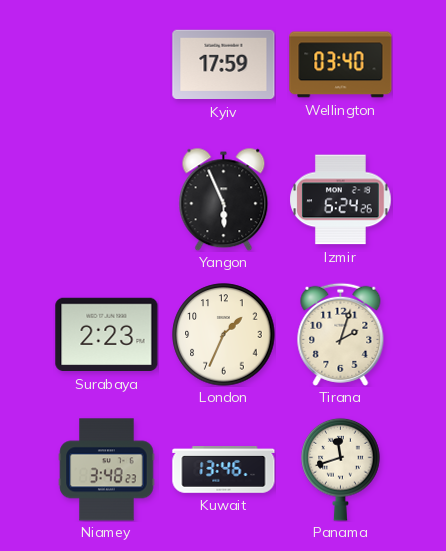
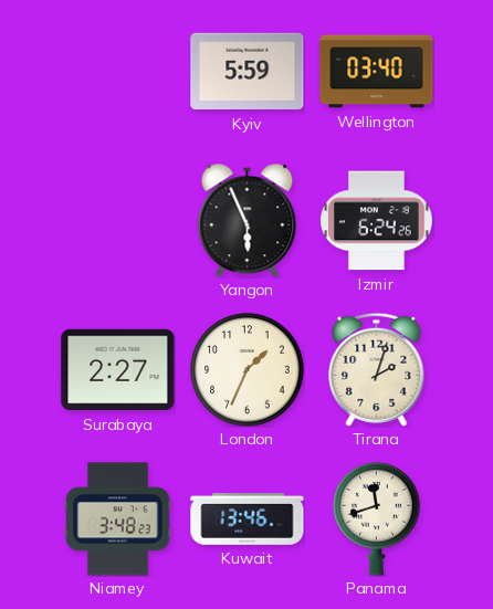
Kyiv: 17:59 -> 5:59
Surabaya: 2:23 -> 2:27
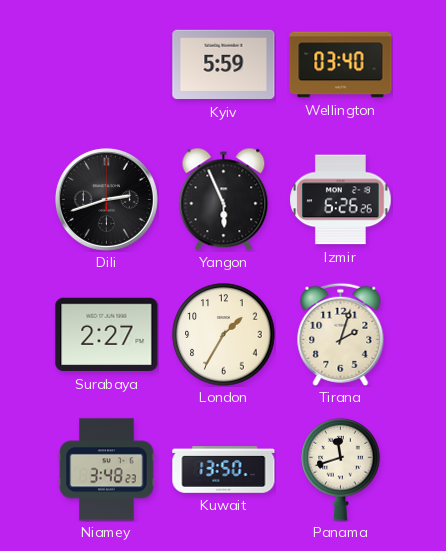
Dili: none -> 2:42
Izmir: 6:24 -> 6:26
London: 1:34 -> 1:35
Kuwait: 13:46 -> 13:50
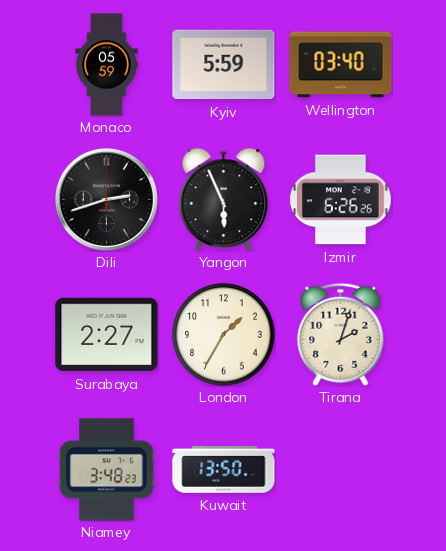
Monaco: none -> 05:59
Panama: 11:42 -> none
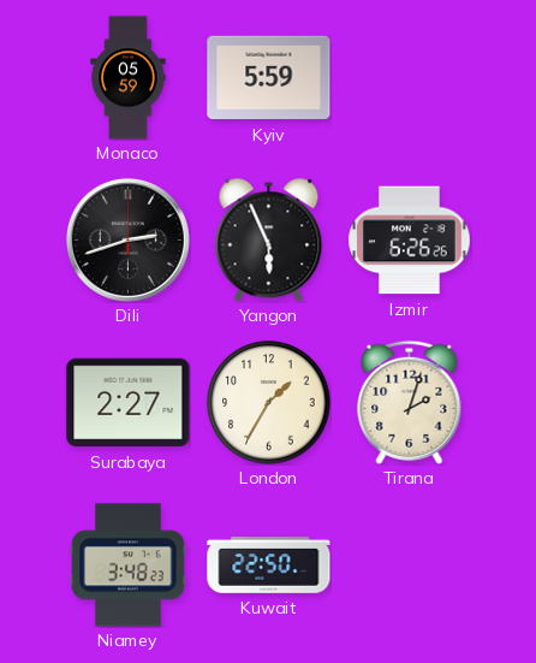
Wellington: 03:40 -> none
Kuwait: 13:50 -> 22:50
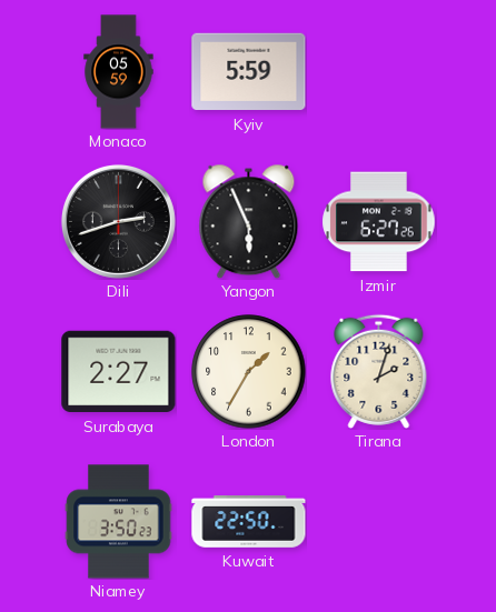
Izmir: 6:26 -> 6:27
Niamey: 3:48 -> 3:50
